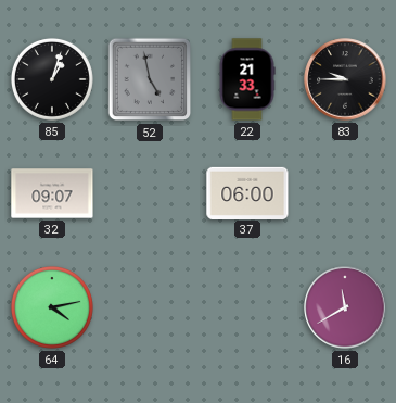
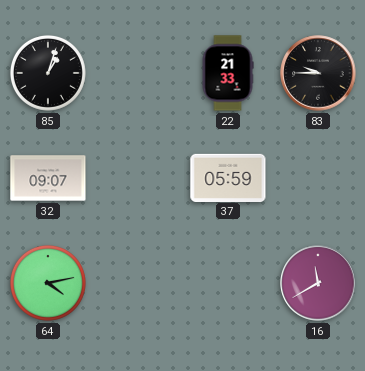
52: 4:58 -> none
37: 06:00 -> 05:59
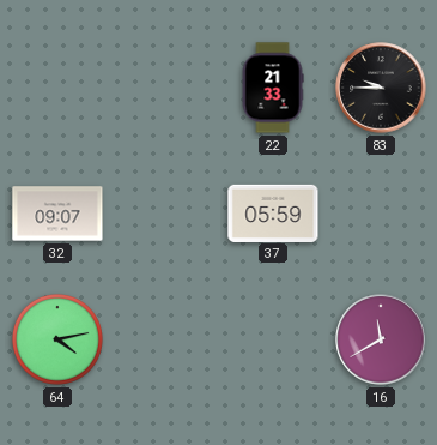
85: 1:03 -> none
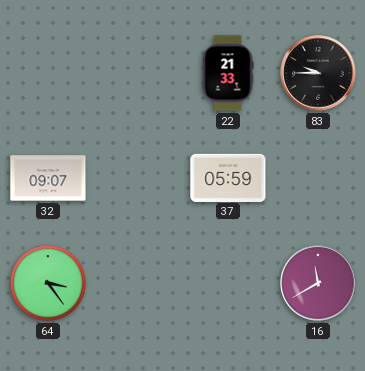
64: 4:13 -> 3:24
